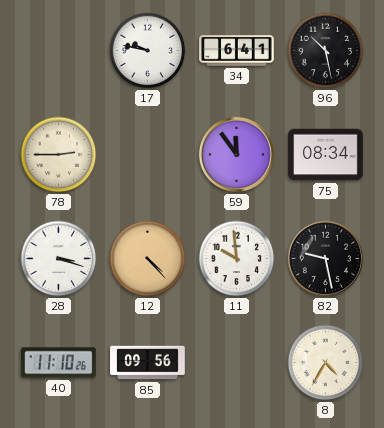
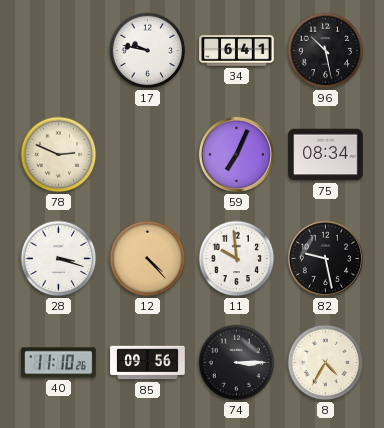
78: 2:45 -> 2:49
59: 11:54 -> 7:04
74: none -> 3:15
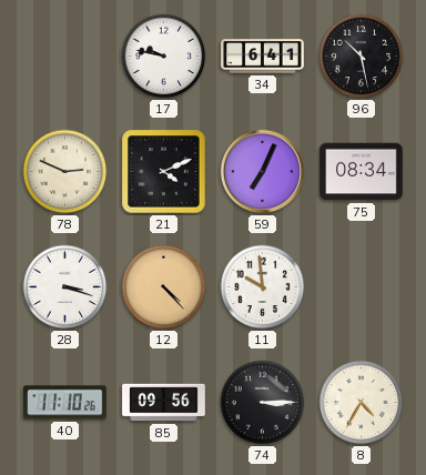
21: none -> 4:11
82: 9:28 -> none
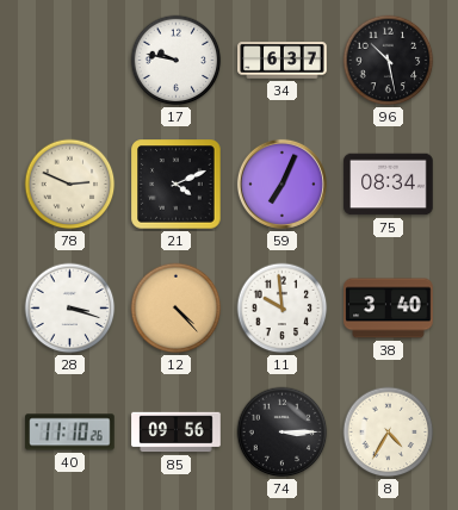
34: 6:41 -> 6:37
38: none -> 3:40
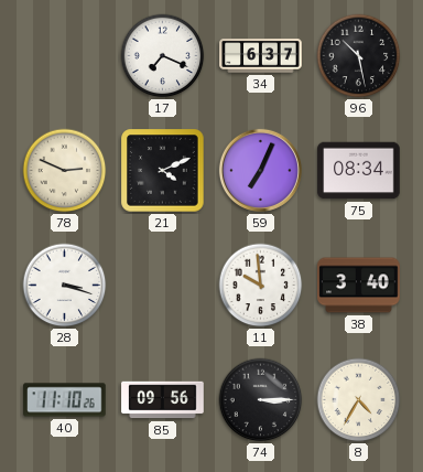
17: 9:47 -> 7:19
12: 4:23 -> none
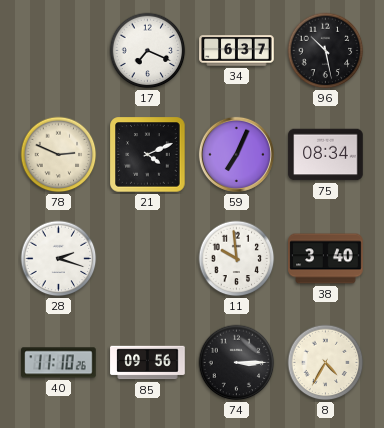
28: 3:18 -> 2:18
